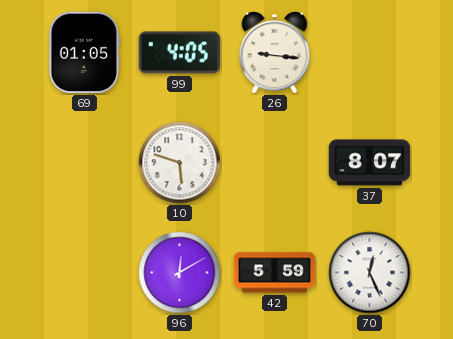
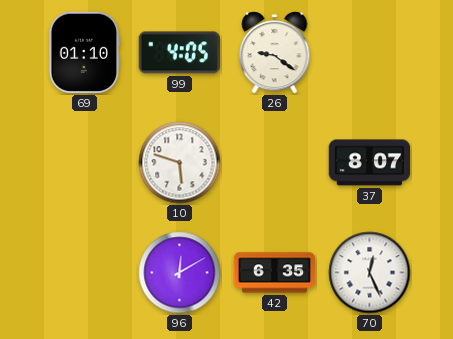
69: 01:05 -> 01:10
26: 9:16 -> 9:21
42: 5:59 -> 6:35
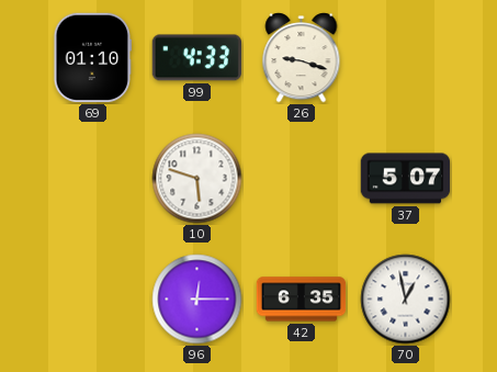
99: 4:05 -> 4:33
26: 9:21 -> 9:18
37: 8:07 -> 5:07
96: 12:10 -> 12:15
70: 12:26 -> 12:58
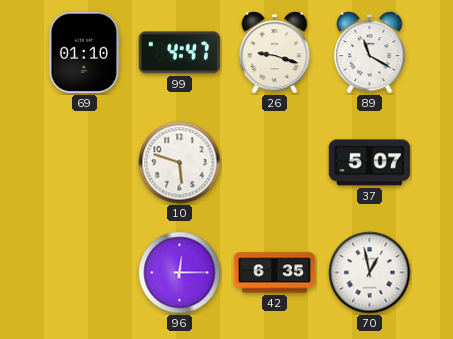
99: 4:33 -> 4:47
89: none -> 11:20
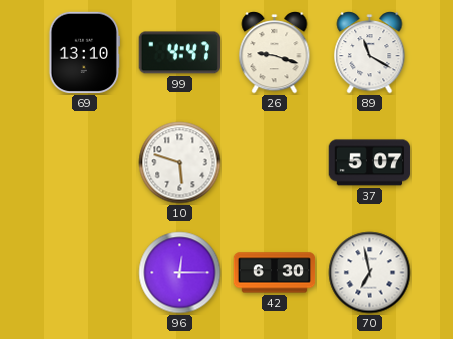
69: 01:10 -> 13:10
42: 6:35 -> 6:30
70: 12:58 -> 6:58
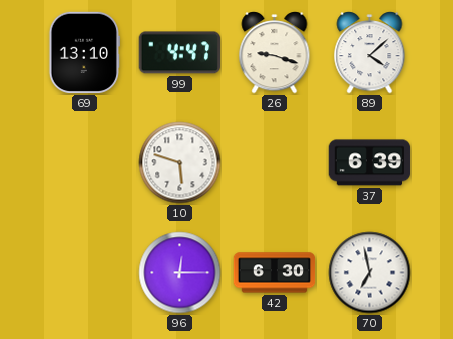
89: 11:20 -> 4:08
37: 5:07 -> 6:39
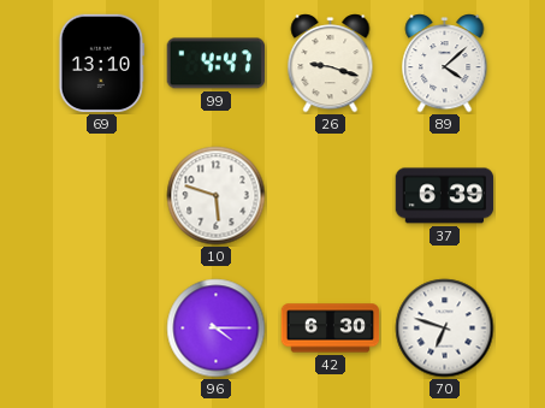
96: 12:15 -> 4:15
70: 6:58 -> 6:48
